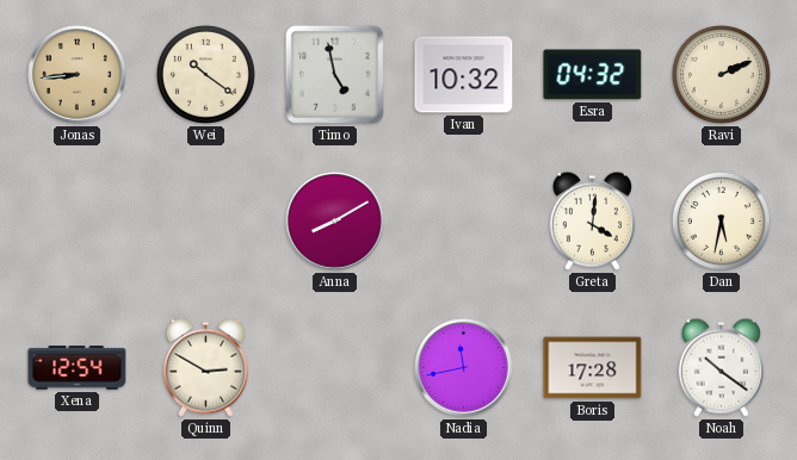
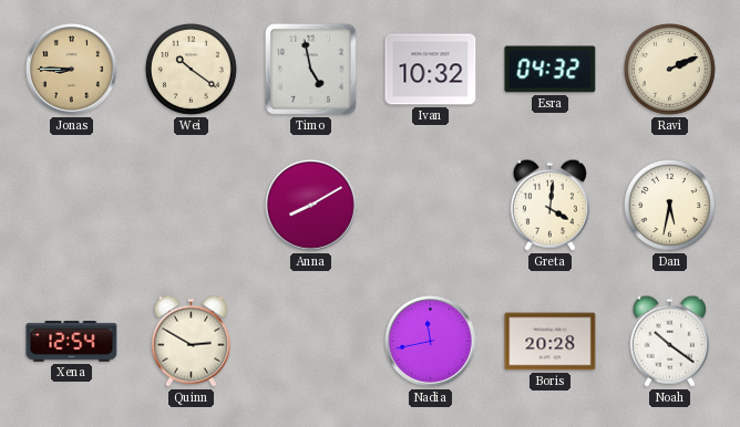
Jonas: 8:44 -> 8:45
Boris: 17:28 -> 20:28
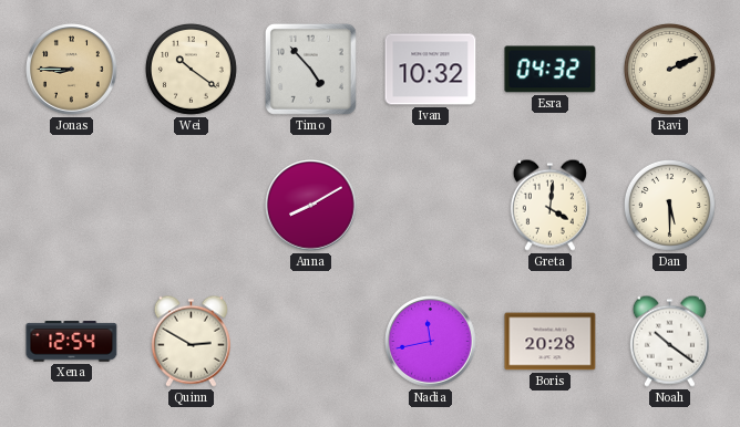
Timo: 4:58 -> 4:53
Dan: 5:32 -> 5:30
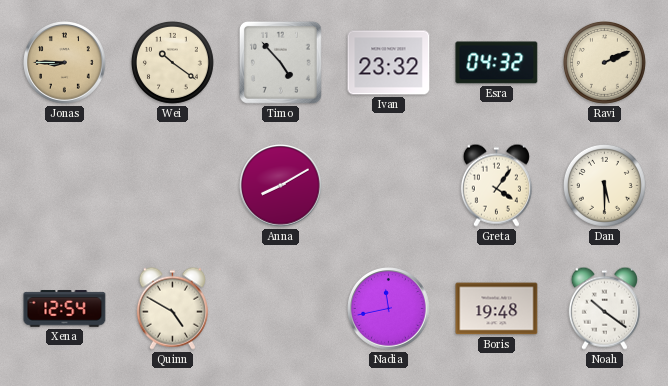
Ivan: 10:32 -> 23:32
Greta: 4:01 -> 4:06
Quinn: 2:50 -> 4:50
Boris: 20:28 -> 19:48
